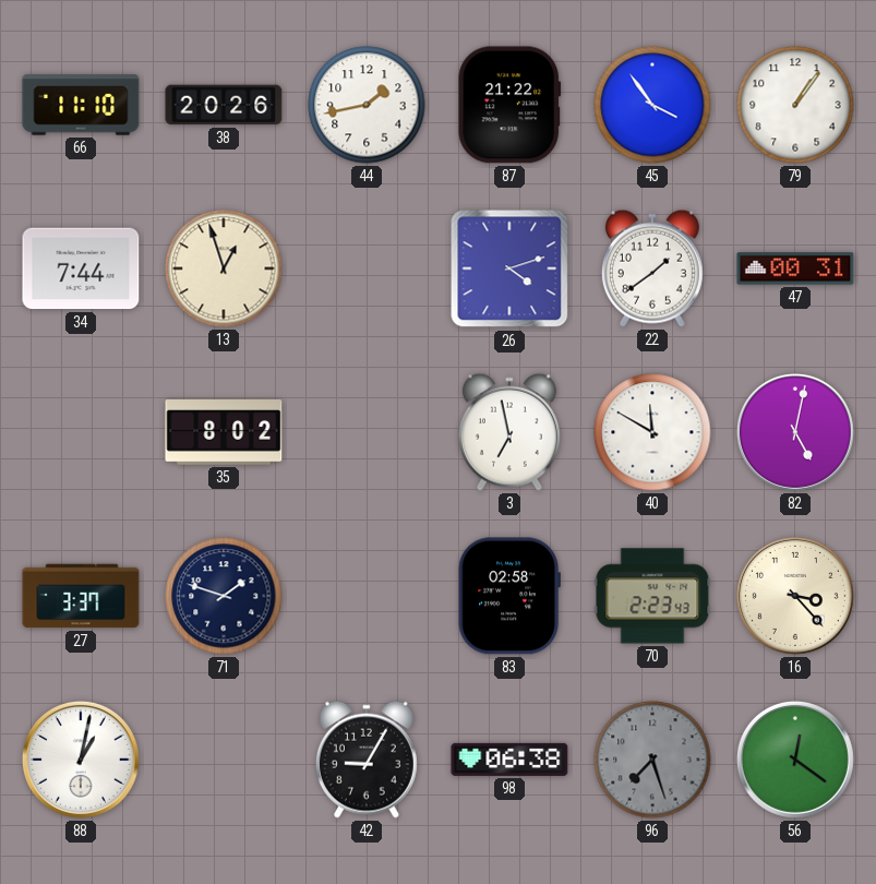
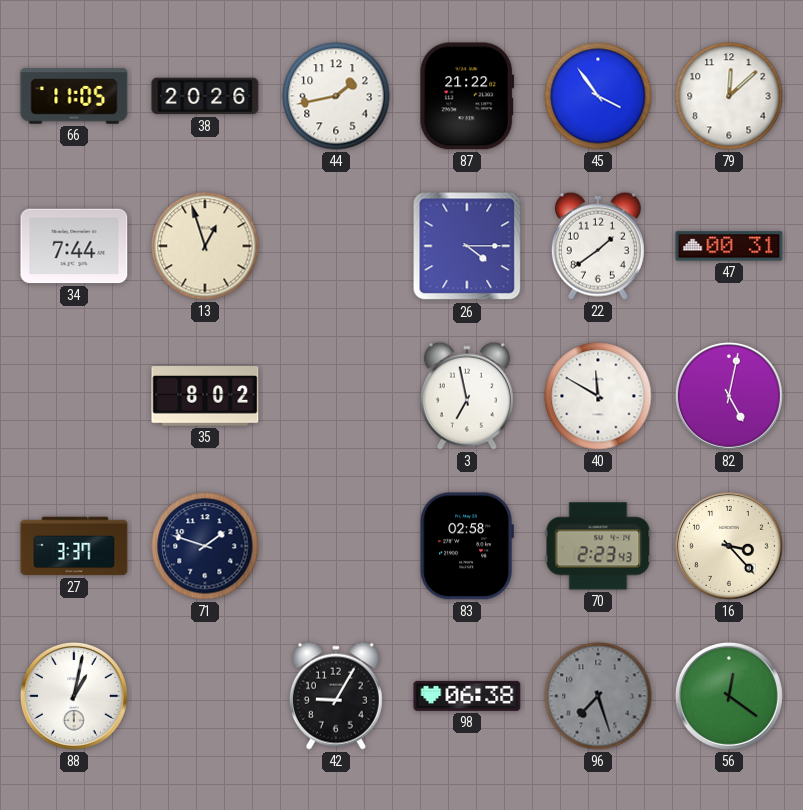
66: 11:10 -> 11:05
79: 1:06 -> 12:08
26: 4:12 -> 4:15
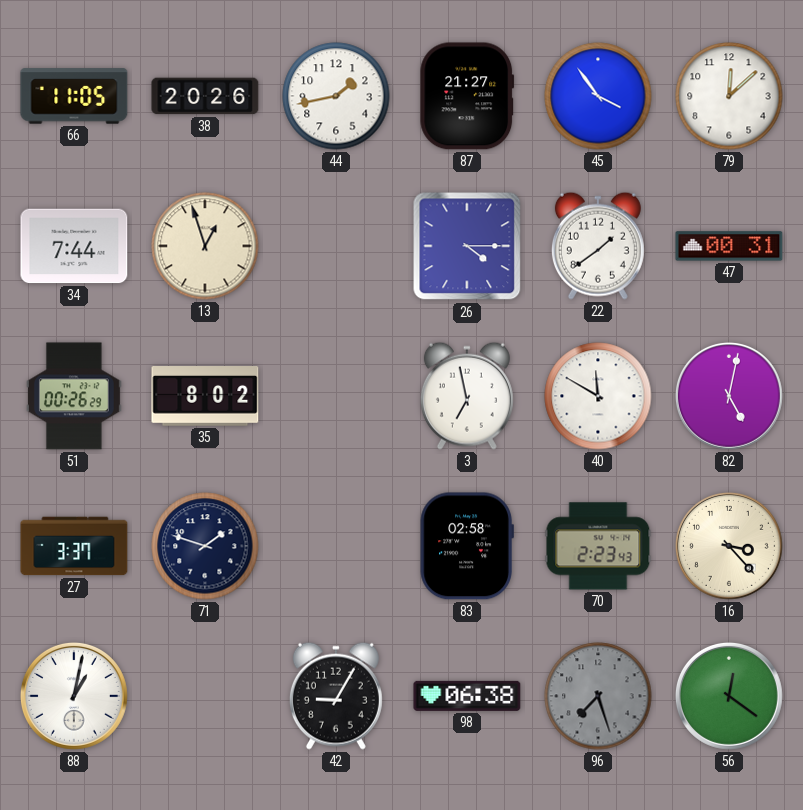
87: 21:22 -> 21:27
51: none -> 00:26
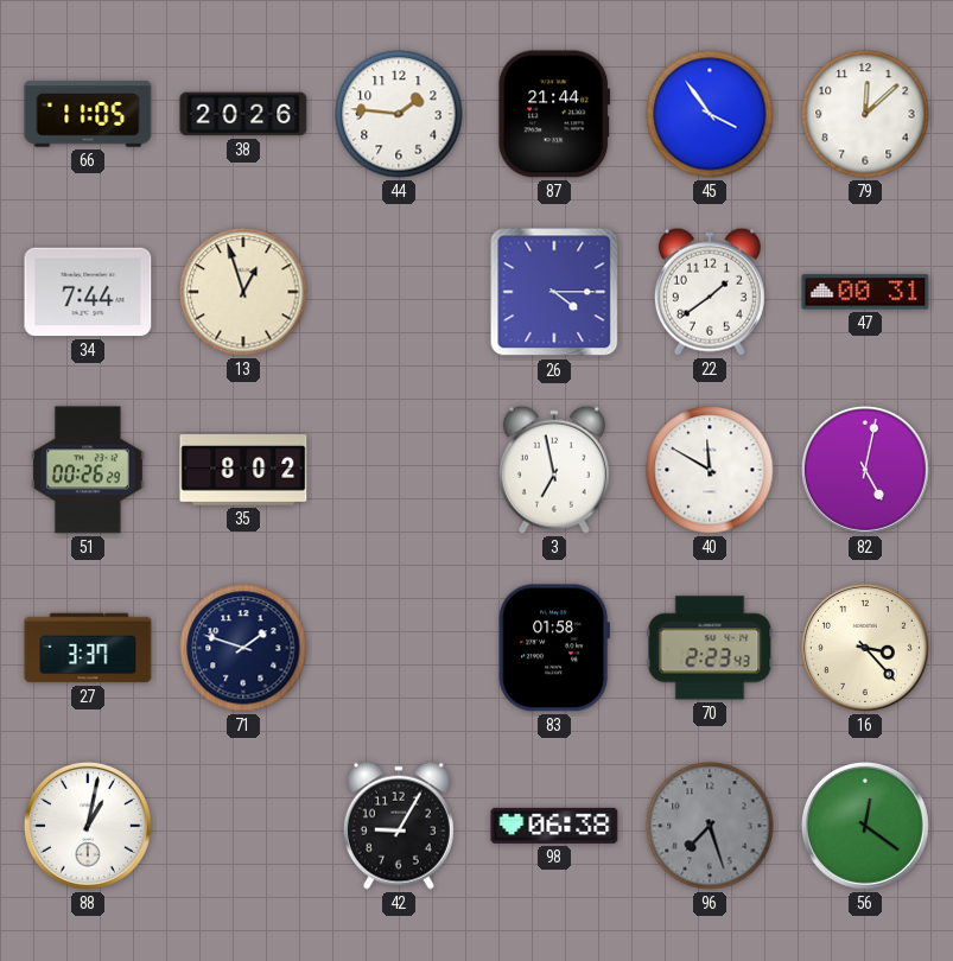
44: 1:43 -> 1:46
87: 21:27 -> 21:44
83: 02:58 -> 01:58
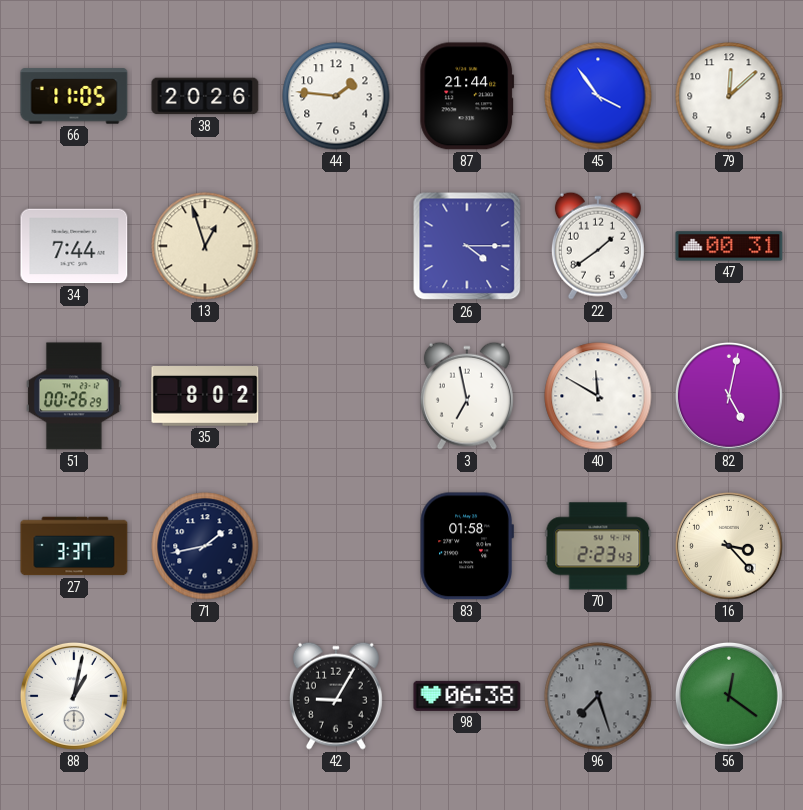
71: 1:48 -> 1:43
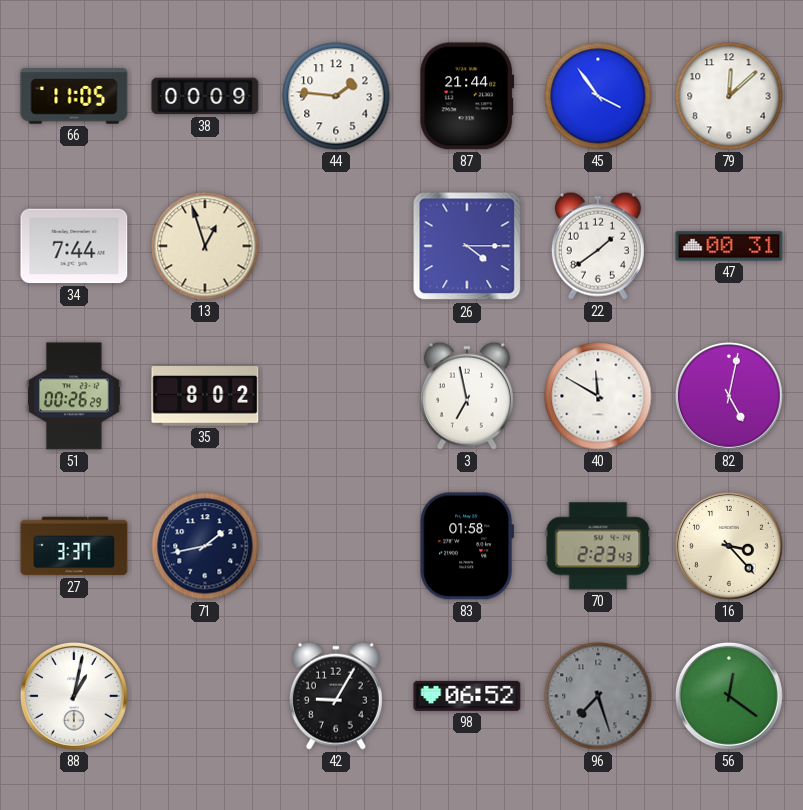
38: 20:26 -> 00:09
98: 06:38 -> 06:52
